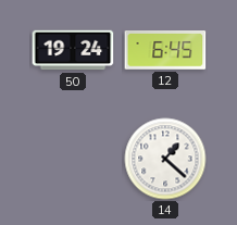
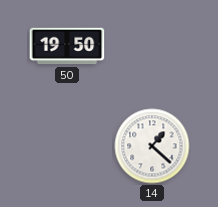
50: 19:24 -> 19:50
12: 6:45 -> none
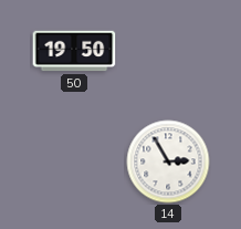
14: 1:22 -> 2:55
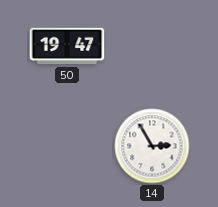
50: 19:50 -> 19:47
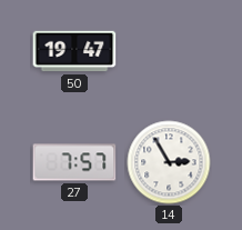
27: none -> 7:57
